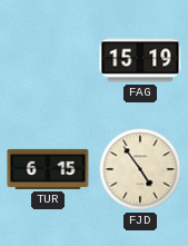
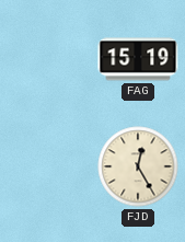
TUR: 6:15 -> none
FJD: 4:54 -> 12:25
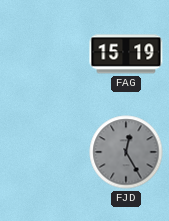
FJD dial: cream -> grey
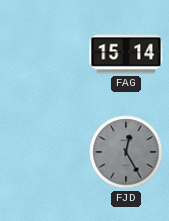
FAG: 15:19 -> 15:14
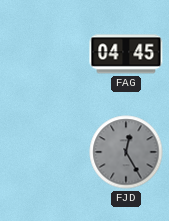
FAG: 15:14 -> 04:45
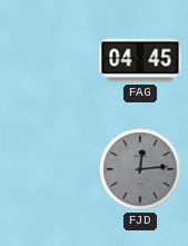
FJD: 12:25 -> 12:14
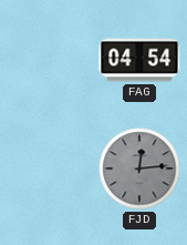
FAG: 04:45 -> 04:54
